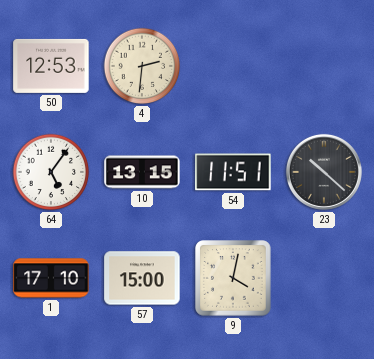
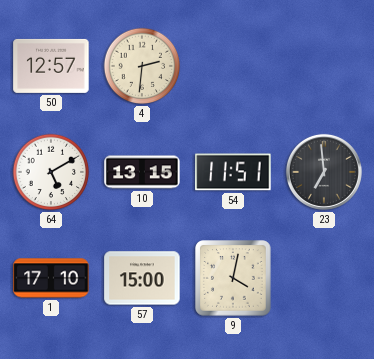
50: 12:53 -> 12:57
64: 5:06 -> 5:10
23: 10:22 -> 6:59
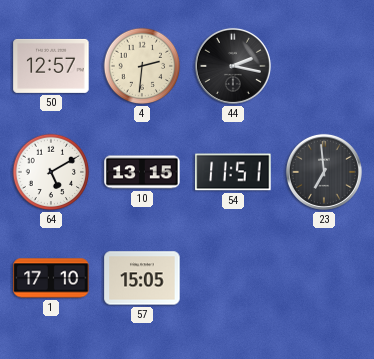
44: none -> 2:17
57: 15:00 -> 15:05
9: 4:02 -> none
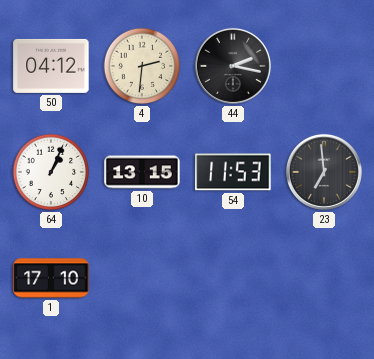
50: 12:57 -> 04:12
64: 5:10 -> 1:04
54: 11:51 -> 11:53
57: 15:05 -> none
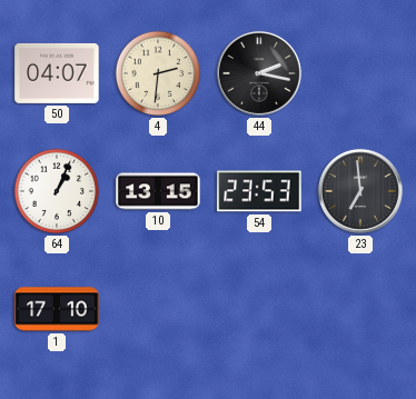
50: 04:12 -> 04:07
54: 11:53 -> 23:53
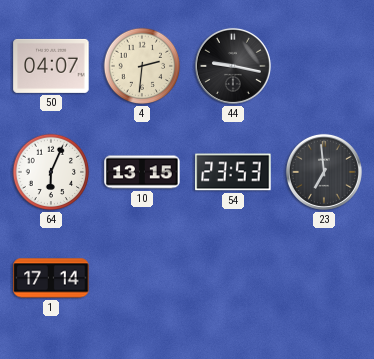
44: 2:17 -> 9:17
64: 1:04 -> 6:04
1: 17:10 -> 17:14
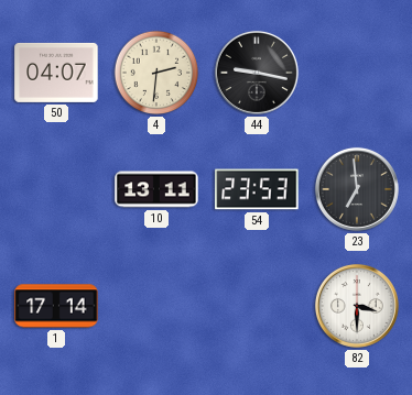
64: 6:04 -> none
10: 13:15 -> 13:11
82: none -> 3:30
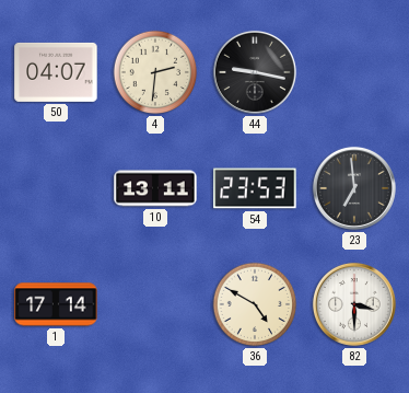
36: none -> 4:50
